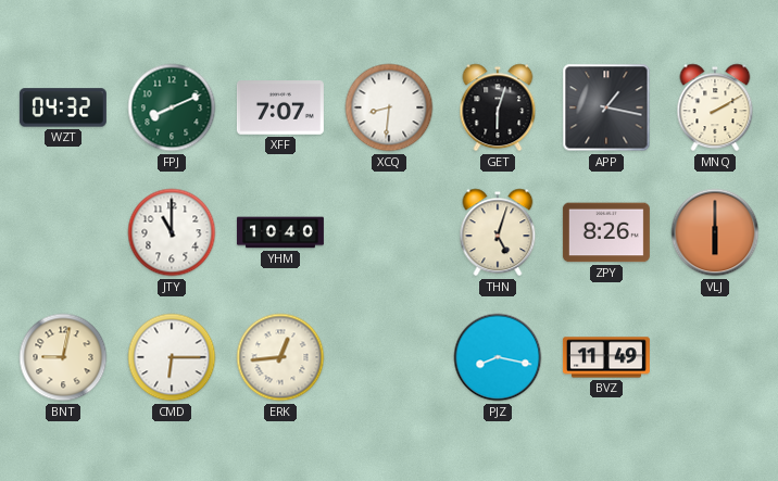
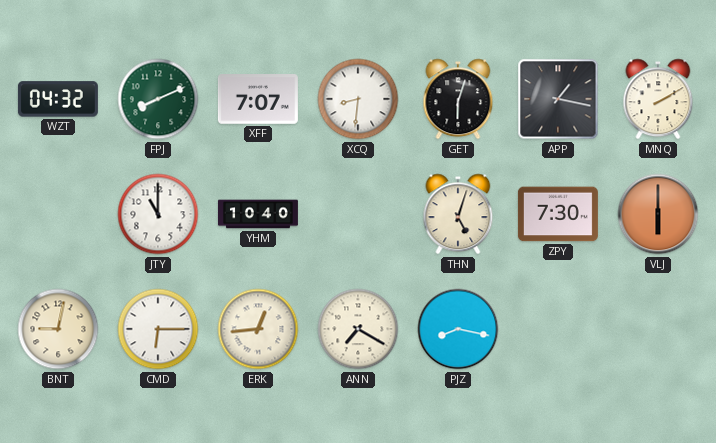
ZPY: 8:26 -> 7:30
ANN: none -> 7:20
BVZ: 11:49 -> none
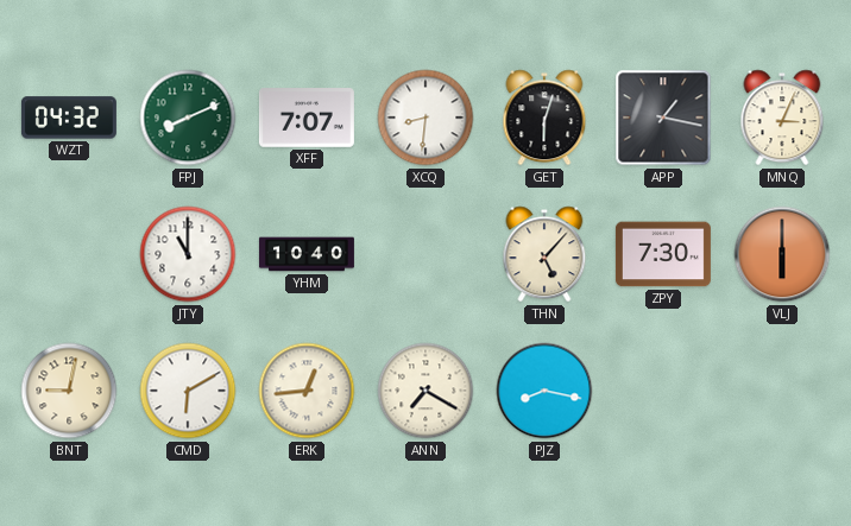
MNQ: 2:10 -> 3:04
THN: 5:03 -> 5:07
CMD: 6:15 -> 6:10
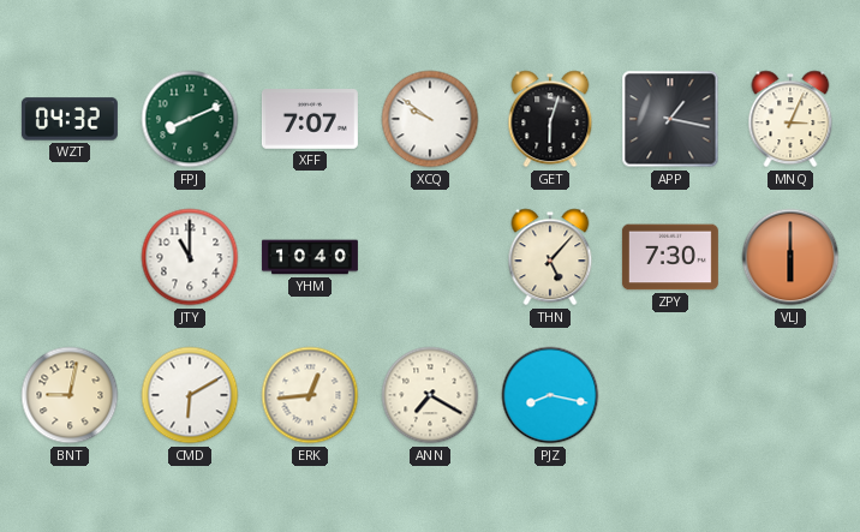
XCQ: 8:31 -> 9:51
